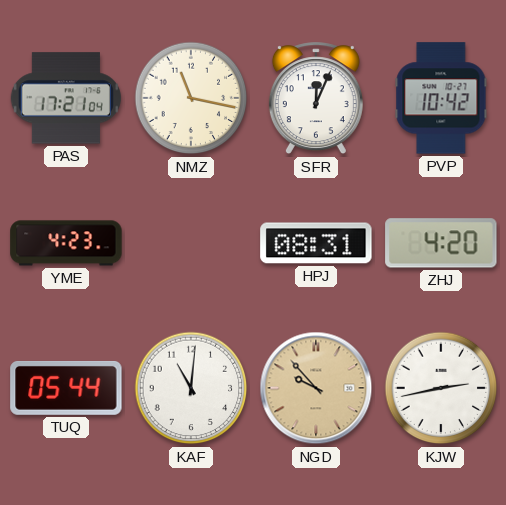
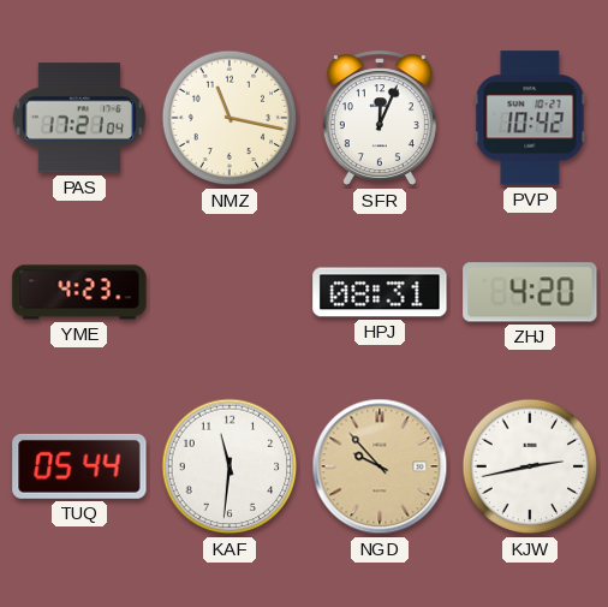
KAF: 11:01 -> 11:31
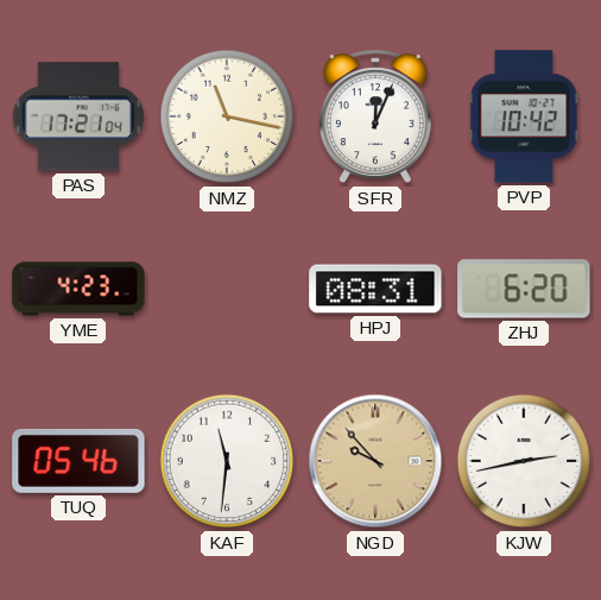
ZHJ: 4:20 -> 6:20
TUQ: 05:44 -> 05:46
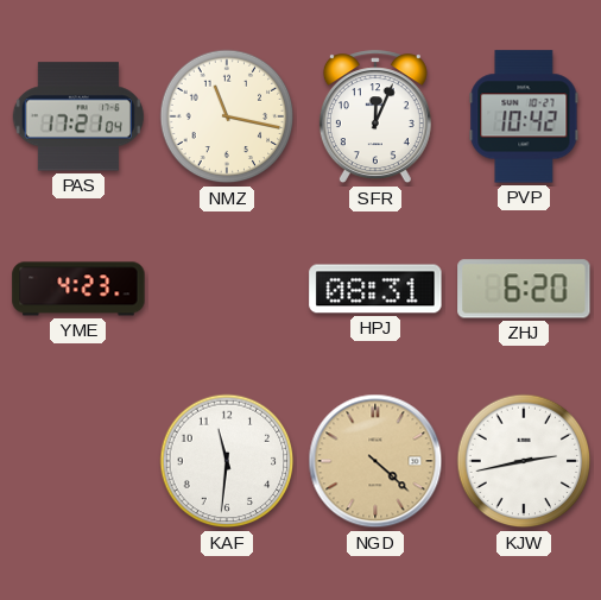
TUQ: 05:46 -> none
NGD: 9:53 -> 4:22
